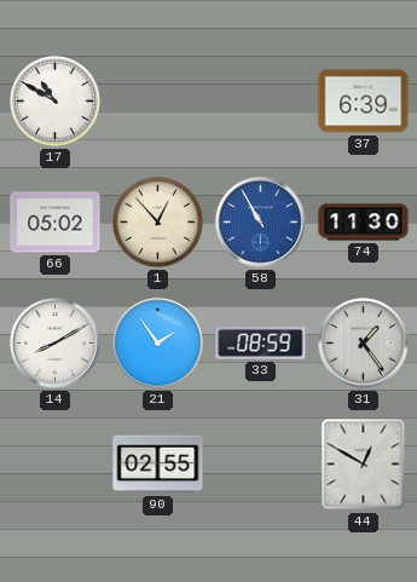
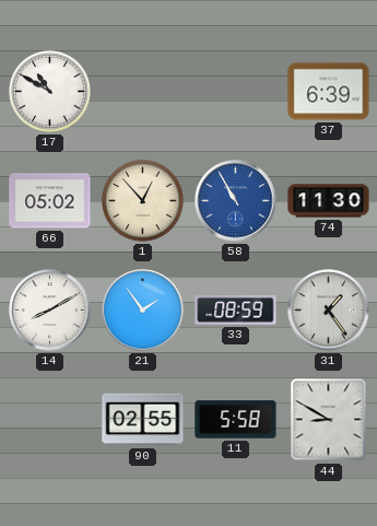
11: none -> 5:58
44: 12:50 -> 8:50
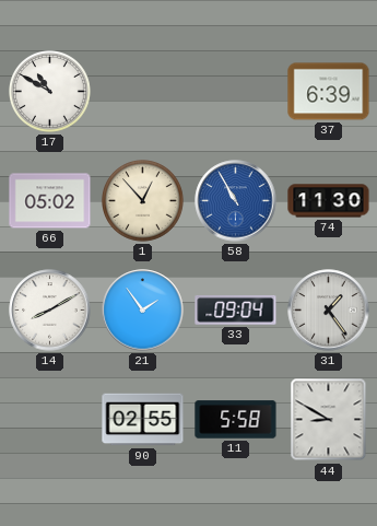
33: 08:59 -> 09:04
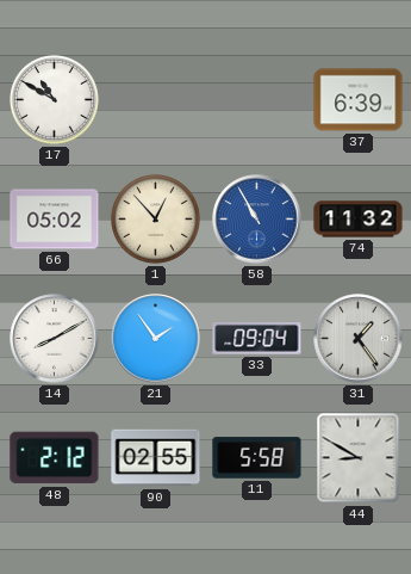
74: 11:30 -> 11:32
48: none -> 2:12
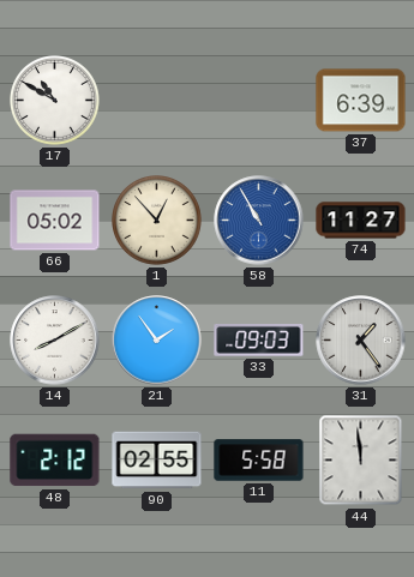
74: 11:32 -> 11:27
33: 09:04 -> 09:03
44: 8:50 -> 11:59
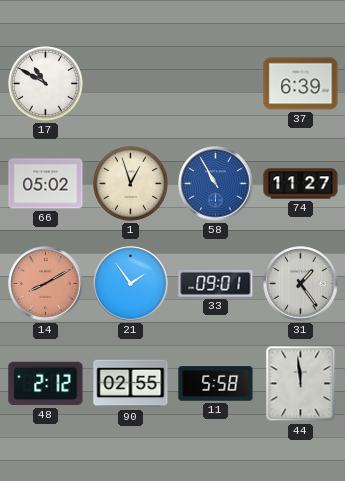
1: 12:53 -> 12:57
14 dial: white -> salmon
33: 09:03 -> 09:01
